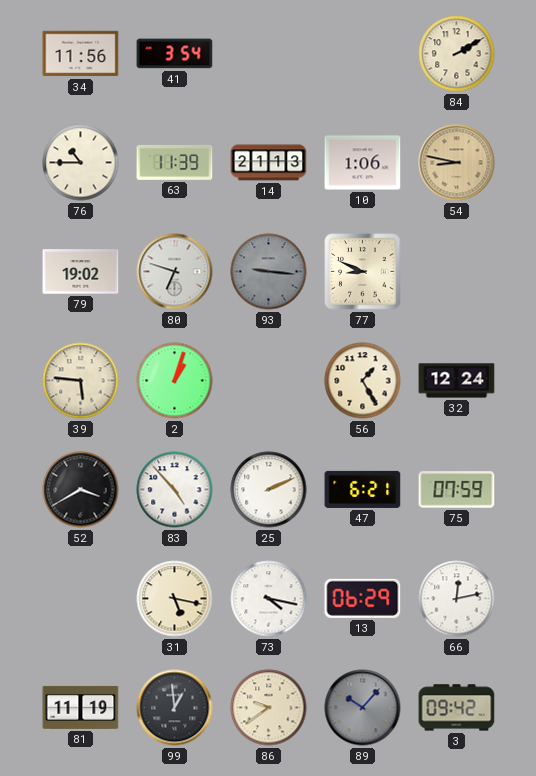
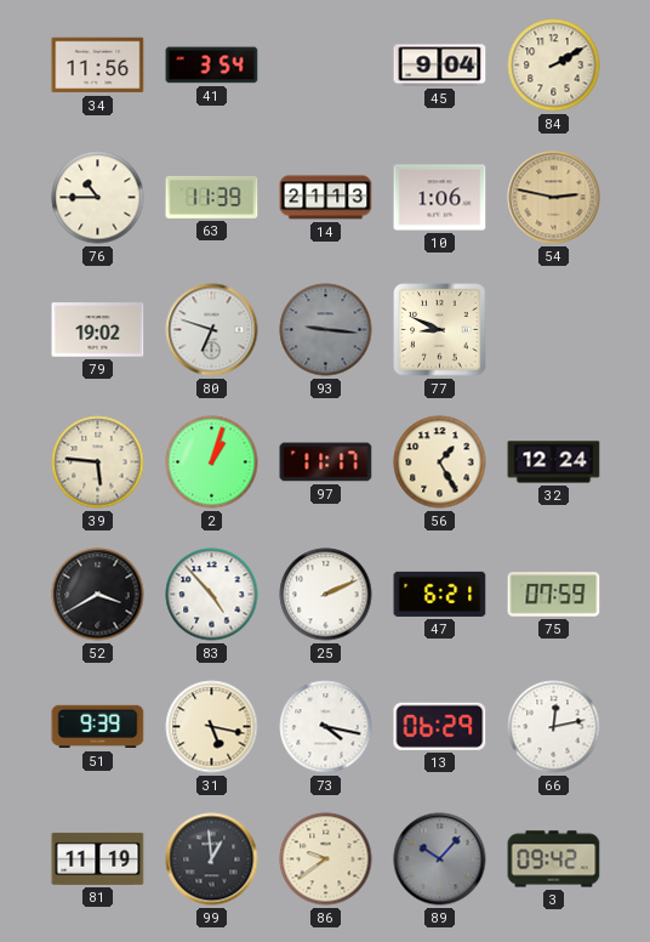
45: none -> 9:04
54: 8:47 -> 2:47
97: none -> 11:17
51: none -> 9:39
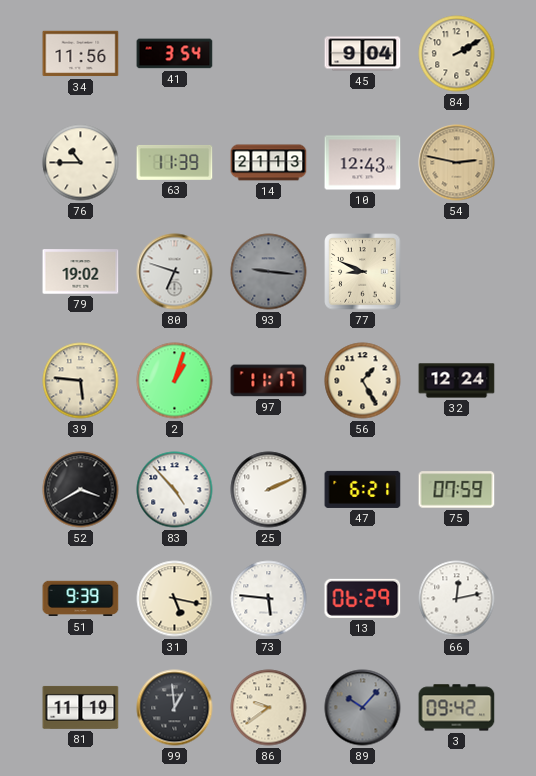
10: 1:06 -> 12:43
73: 4:17 -> 5:46
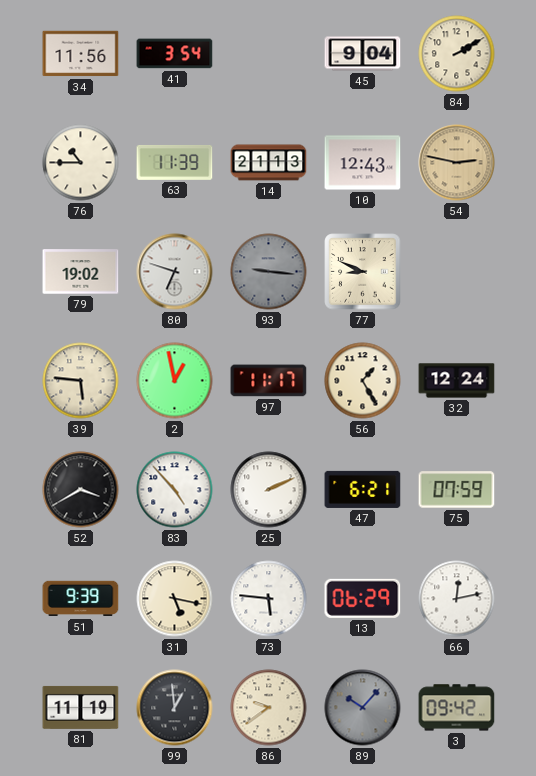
2: 1:03 -> 12:58
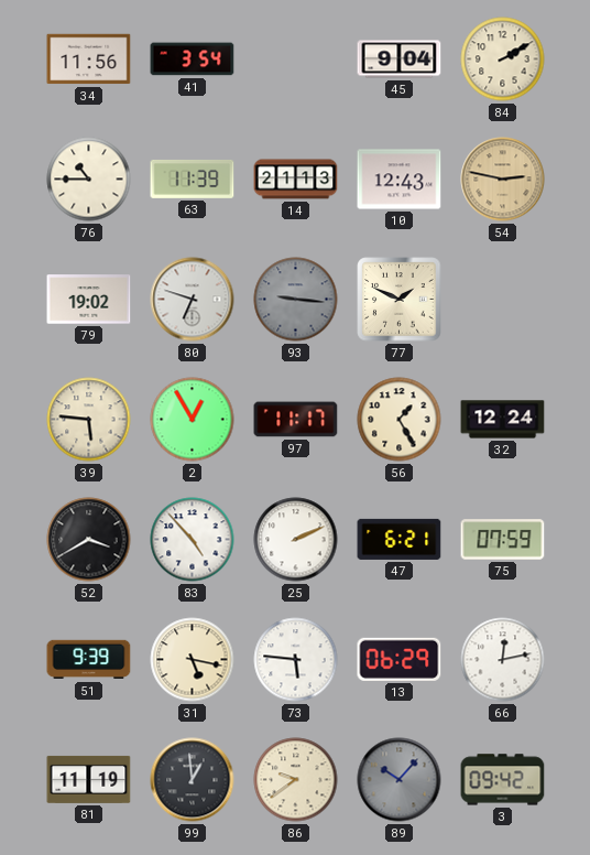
77: 8:49 -> 1:49
2: 12:58 -> 12:55
